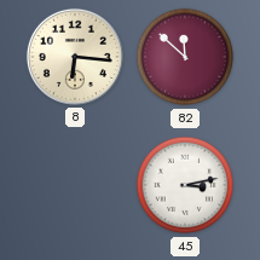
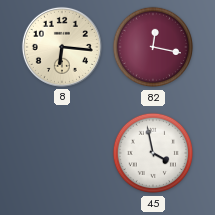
82: 11:52 -> 12:17
45: 3:13 -> 3:58
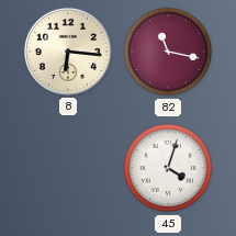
82: 12:17 -> 11:17
45: 3:58 -> 4:03
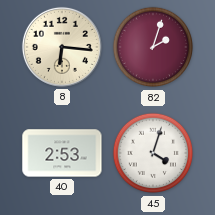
82: 11:17 -> 2:03
40: none -> 2:53
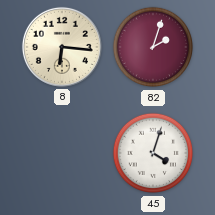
40: 2:53 -> none
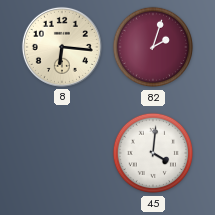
45: 4:03 -> 4:01
